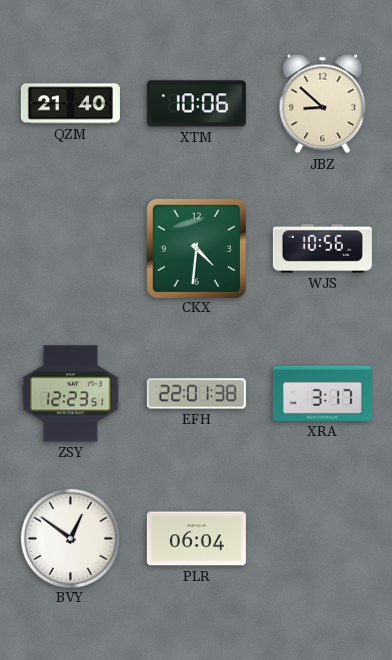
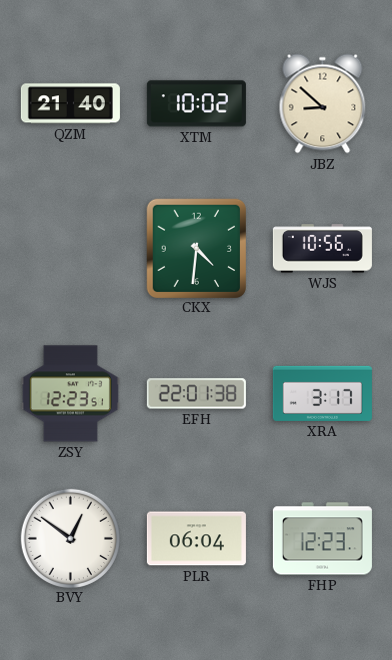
XTM: 10:06 -> 10:02
FHP: none -> 12:23
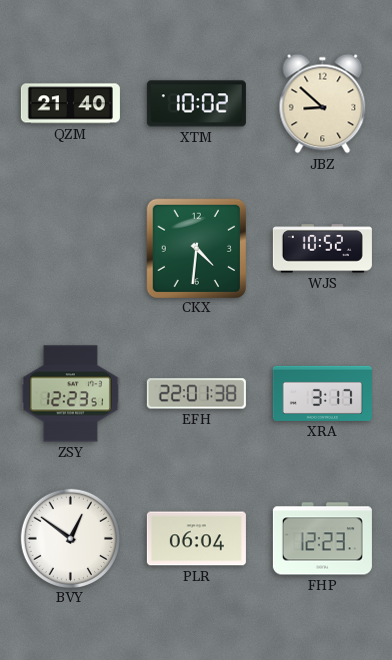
WJS: 10:56 -> 10:52
